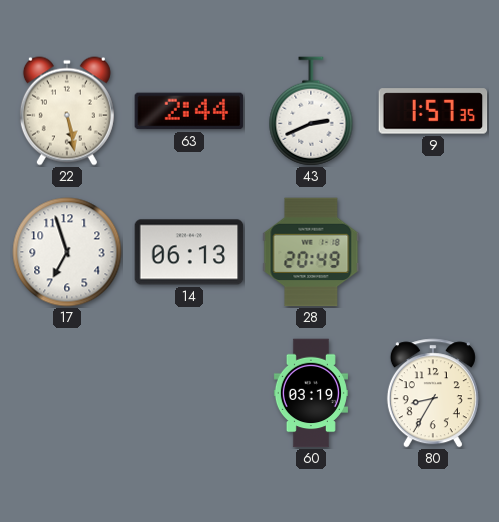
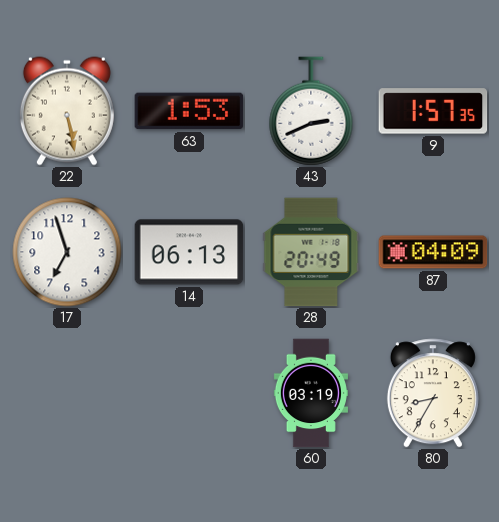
63: 2:44 -> 1:53
87: none -> 04:09
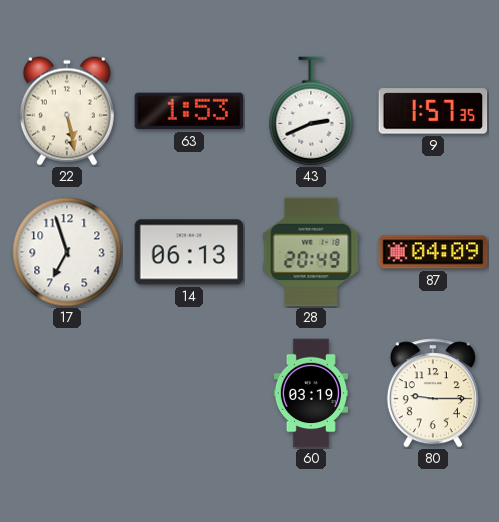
80: 8:35 -> 9:15
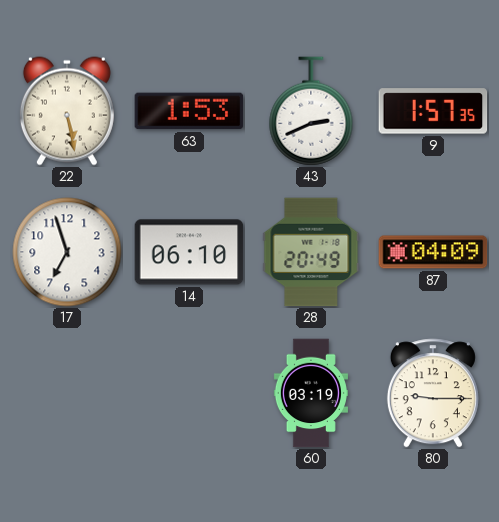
14: 06:13 -> 06:10
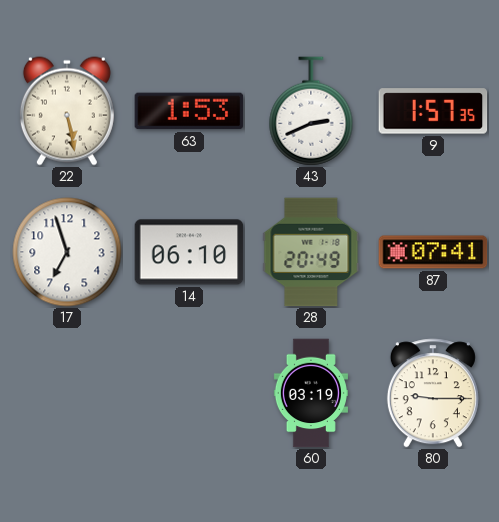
87: 04:09 -> 07:41
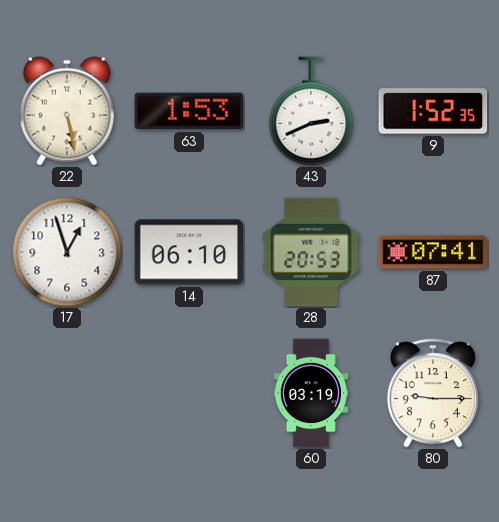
9: 1:57 -> 1:52
17: 6:57 -> 12:57
28: 20:49 -> 20:53
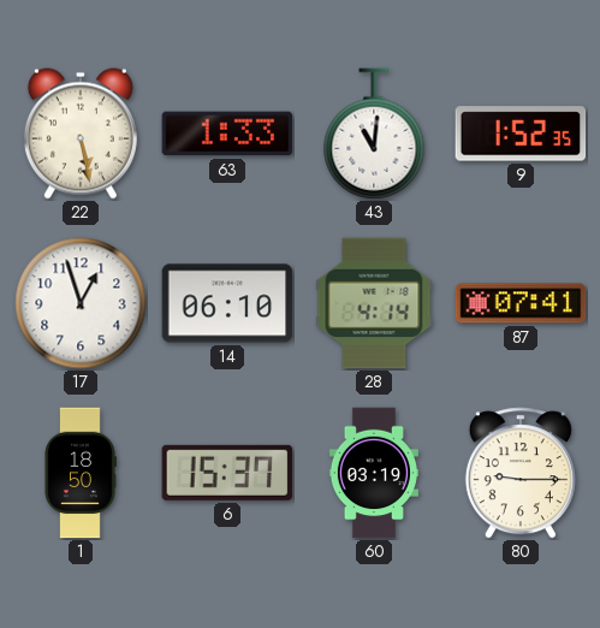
63: 1:53 -> 1:33
43: 2:41 -> 11:01
28: 20:53 -> 4:14
1: none -> 18:50
6: none -> 15:37
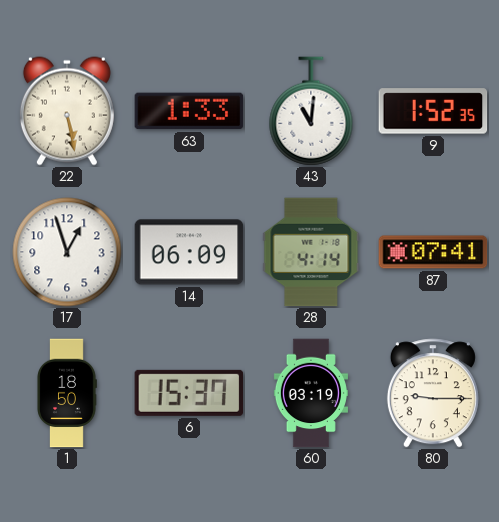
14: 06:10 -> 06:09
